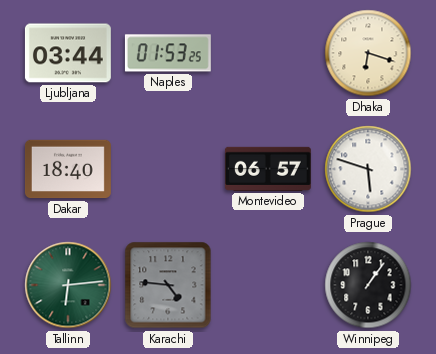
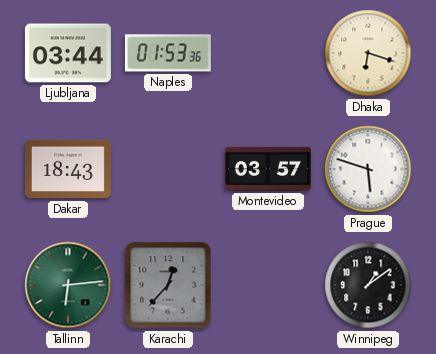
Naples: 01:53:25 -> 01:53:36
Dakar: 18:40 -> 18:43
Montevideo: 06:57 -> 03:57
Karachi: 4:46 -> 12:37
Winnipeg: 1:06 -> 1:09
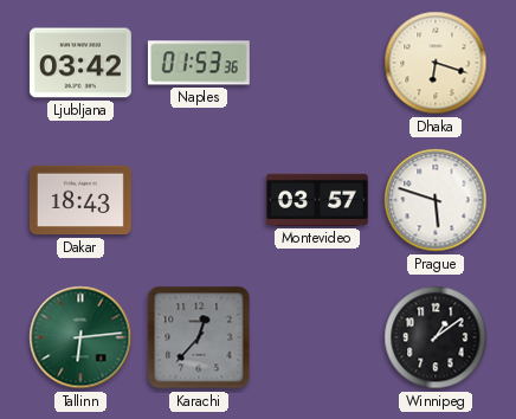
Ljubljana: 03:44 -> 03:42
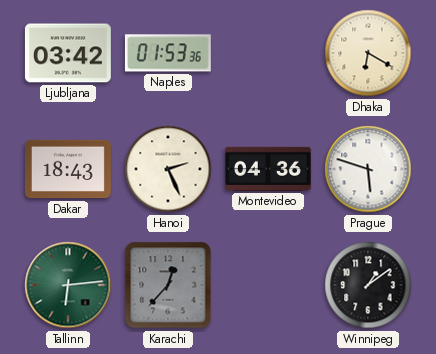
Dhaka: 6:18 -> 6:20
Hanoi: none -> 2:26
Montevideo: 03:57 -> 04:36
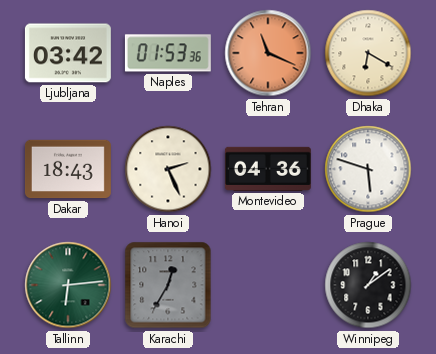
Tehran: none -> 11:19
Karachi: 12:37 -> 12:35
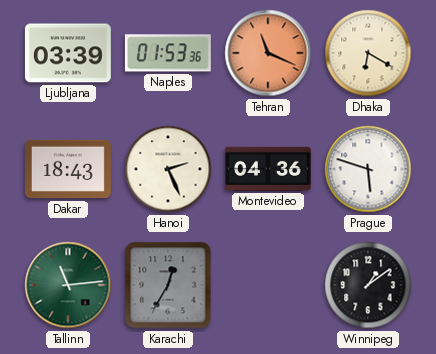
Ljubljana: 03:42 -> 03:39
Tallinn: 6:14 -> 11:14
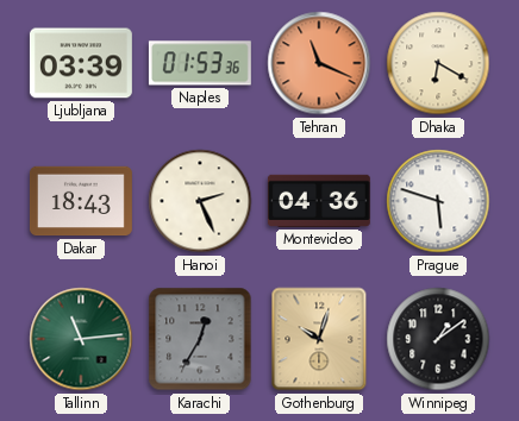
Gothenburg: none -> 10:03
